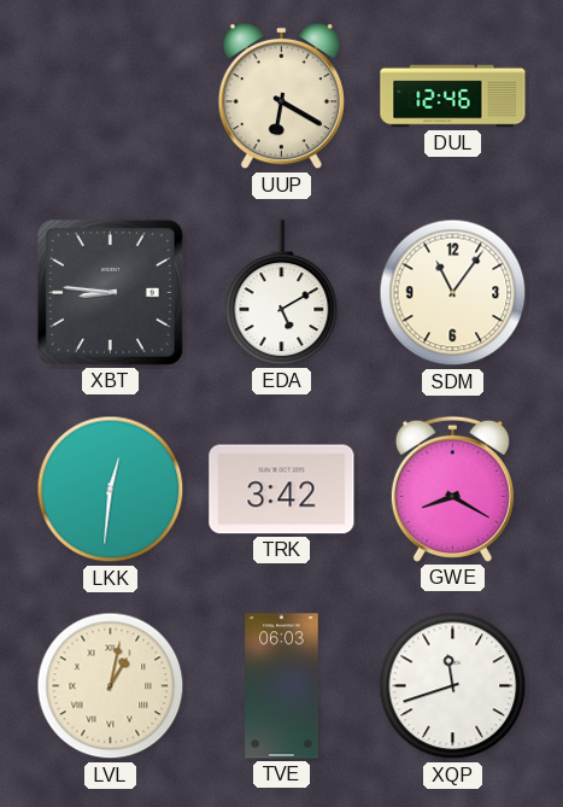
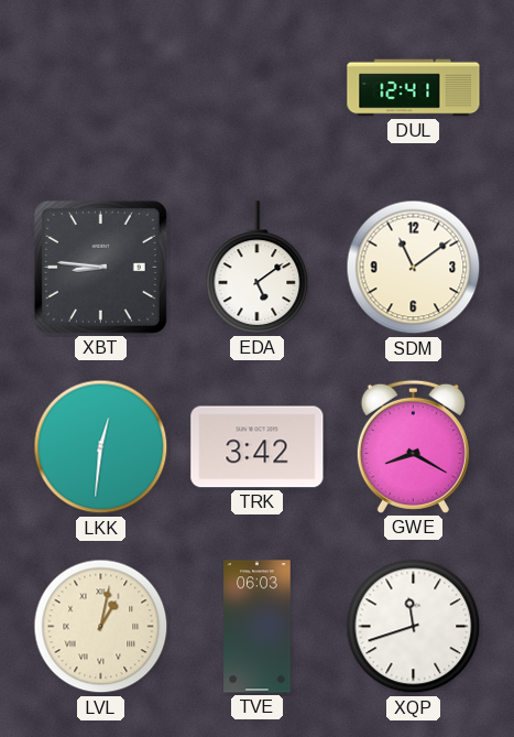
UUP: 6:20 -> none
DUL: 12:46 -> 12:41
EDA: 5:10 -> 5:09
SDM: 11:06 -> 11:09
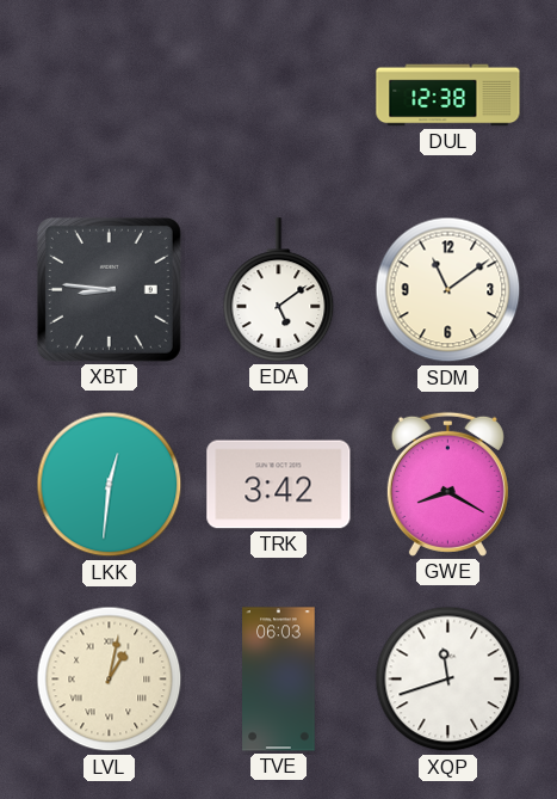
DUL: 12:41 -> 12:38
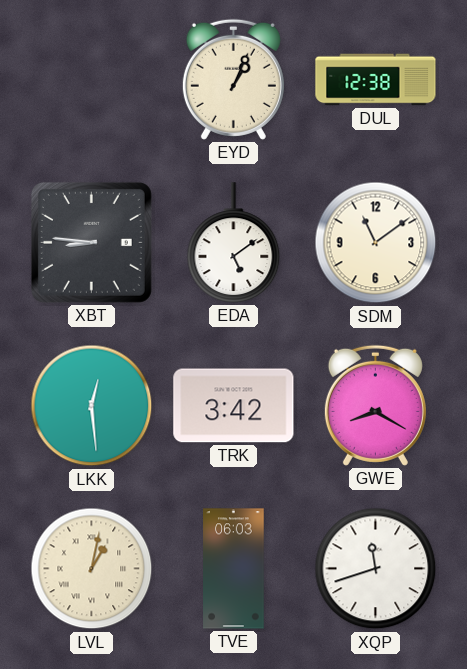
EYD: none -> 1:04
LKK: 12:31 -> 12:29
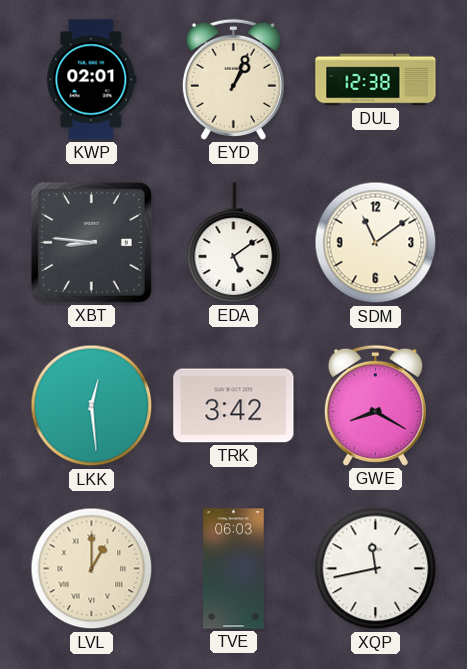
KWP: none -> 02:01
LVL: 1:02 -> 1:00
XQP: 11:42 -> 11:43
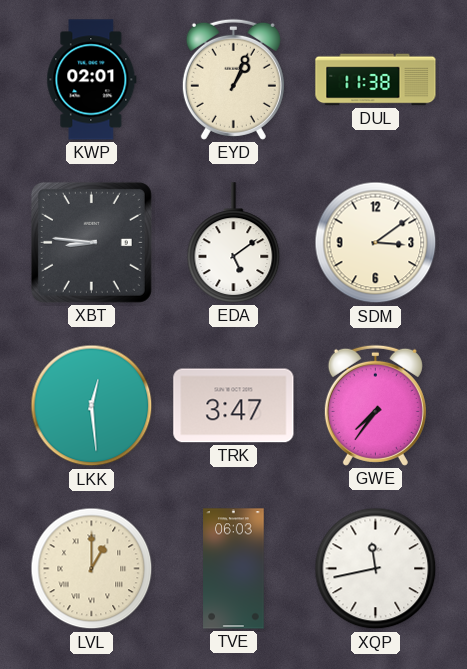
DUL: 12:38 -> 11:38
SDM: 11:09 -> 3:09
TRK: 3:42 -> 3:47
GWE: 8:20 -> 7:36
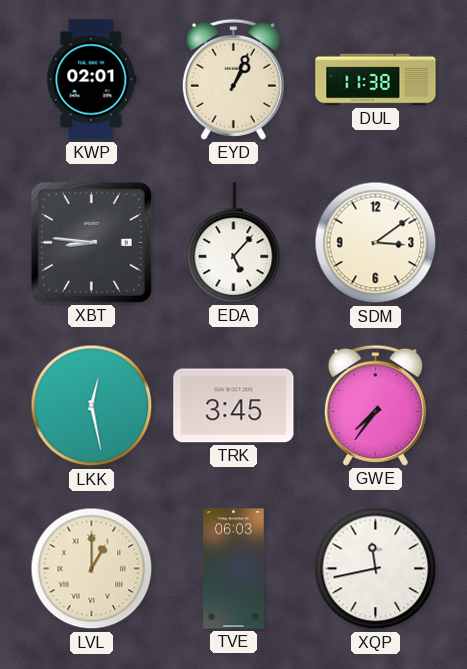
EDA: 5:09 -> 5:07
LKK: 12:29 -> 12:28
TRK: 3:47 -> 3:45
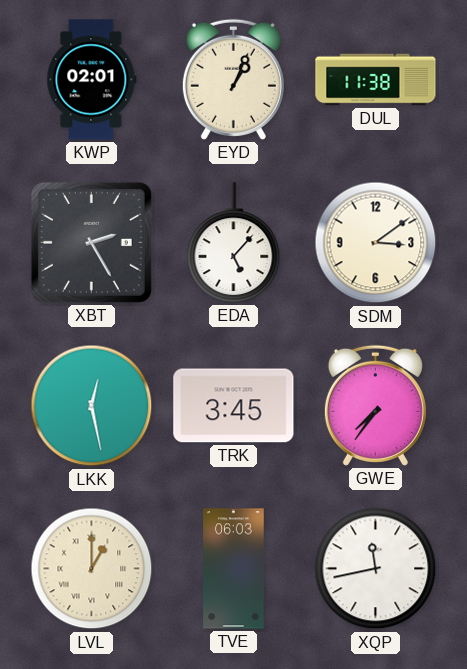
XBT: 8:46 -> 2:25
